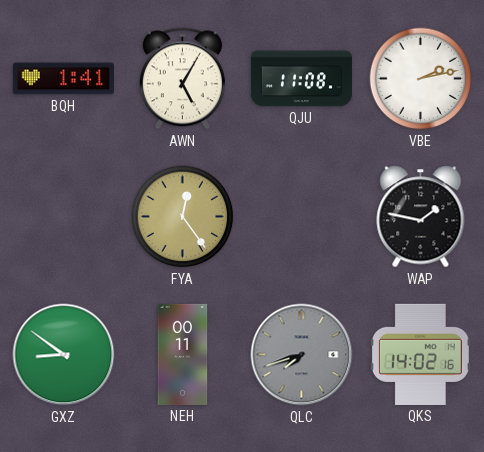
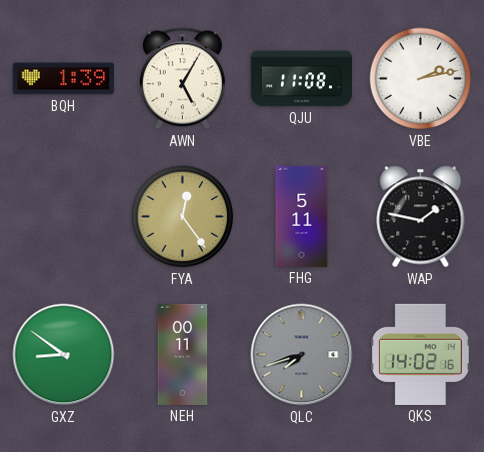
BQH: 1:41 -> 1:39
FHG: none -> 5:11
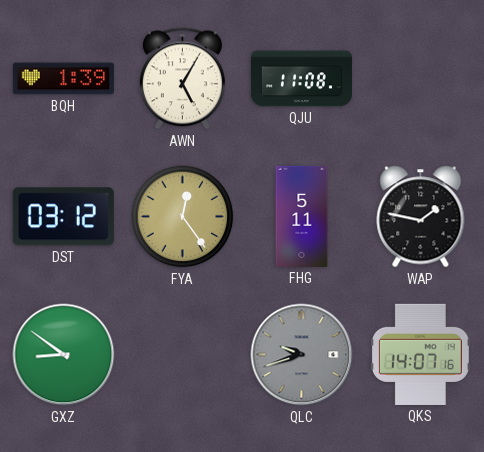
VBE: 2:13 -> none
DST: none -> 03:12
NEH: 00:11 -> none
QLC: 7:42 -> 9:42
QKS: 14:02 -> 14:07
